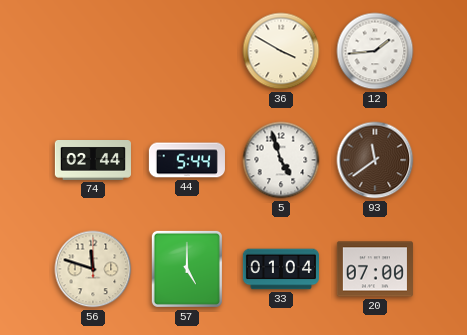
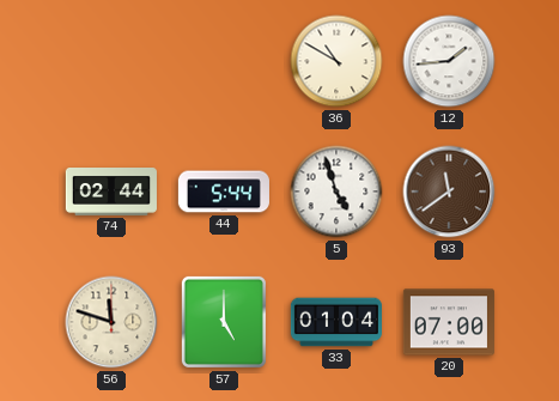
36: 3:50 -> 10:50
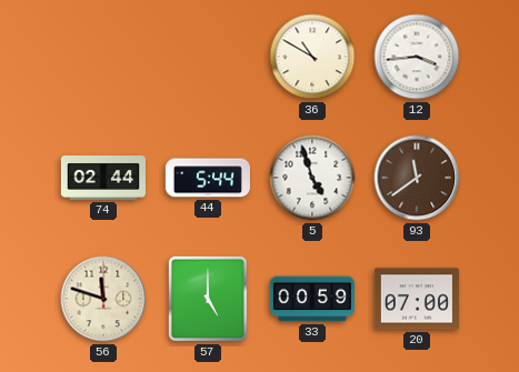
12: 1:44 -> 3:44
33: 01:04 -> 00:59
